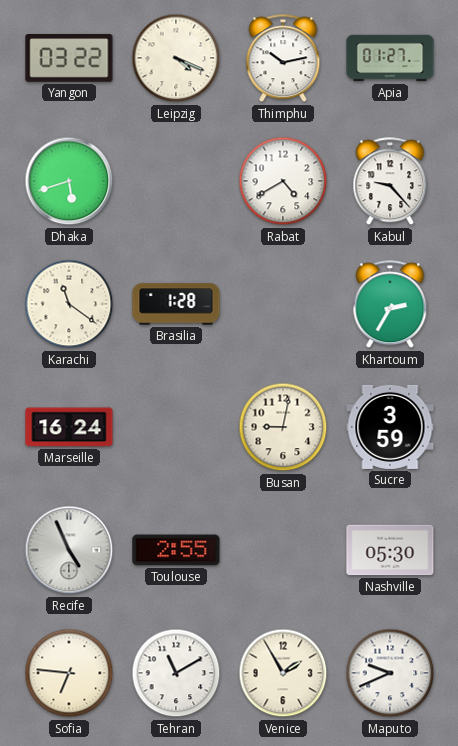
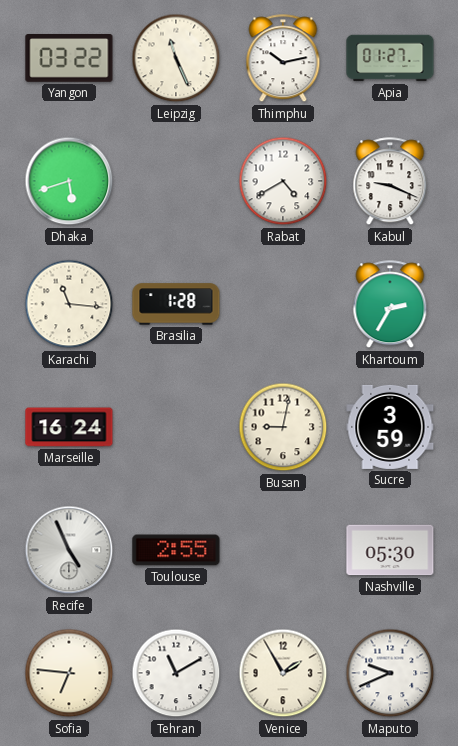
Leipzig: 4:19 -> 11:26
Kabul: 9:23 -> 9:19
Karachi: 11:21 -> 11:16
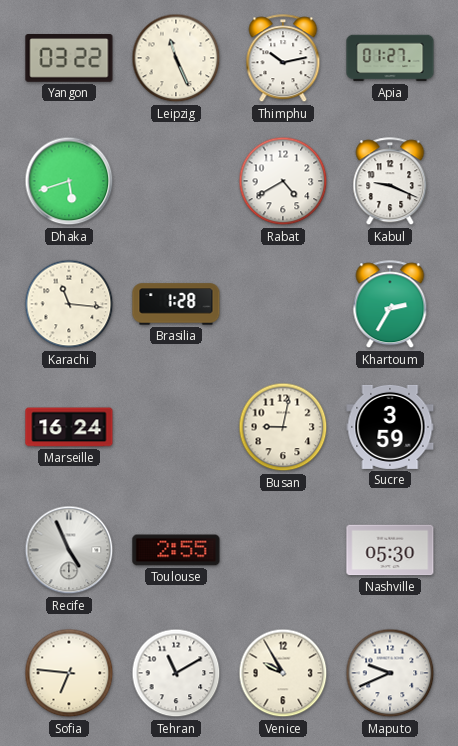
Venice: 1:55 -> 9:55
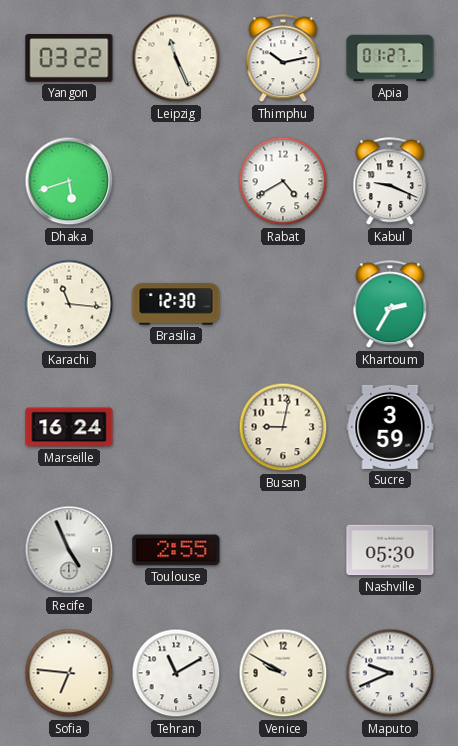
Brasilia: 1:28 -> 12:30
Venice: 9:55 -> 9:50
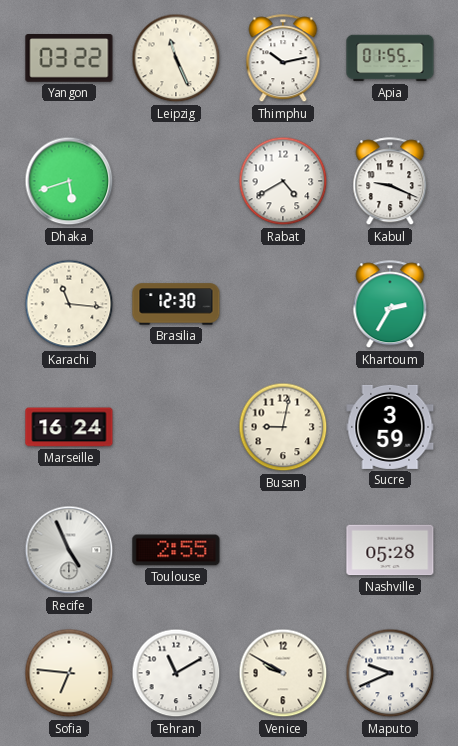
Apia: 01:27 -> 01:55
Nashville: 05:30 -> 05:28
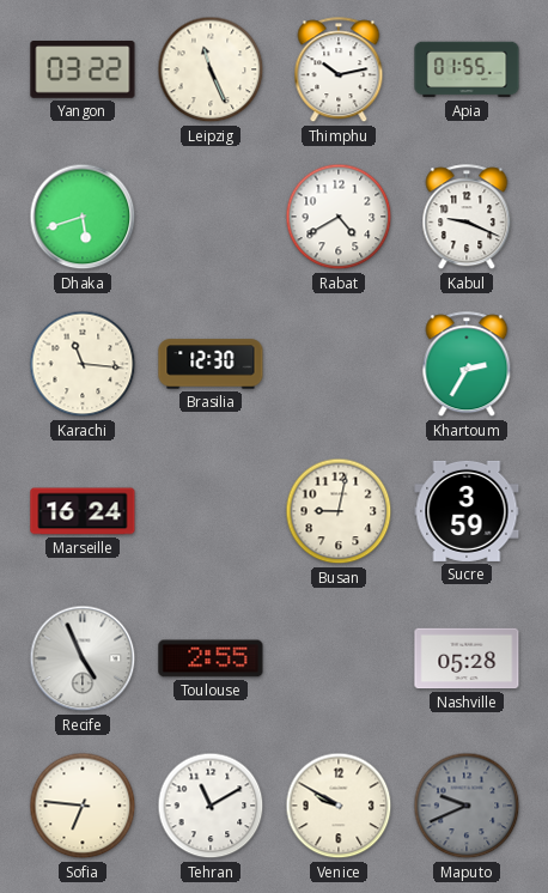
Maputo dial: white -> grey
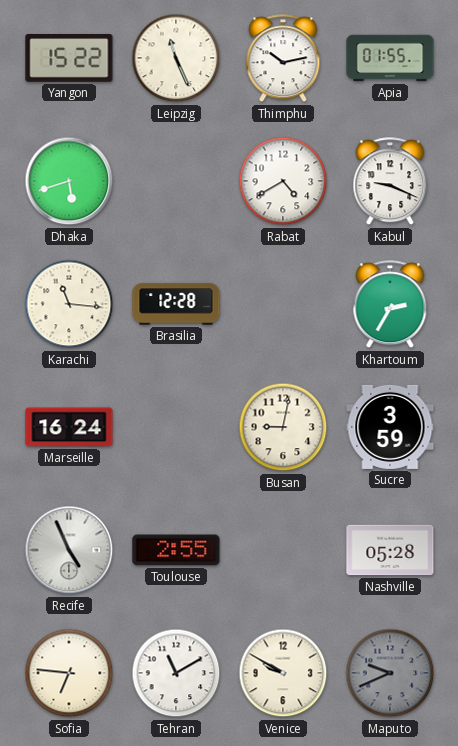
Yangon: 03:22 -> 15:22
Brasilia: 12:30 -> 12:28
